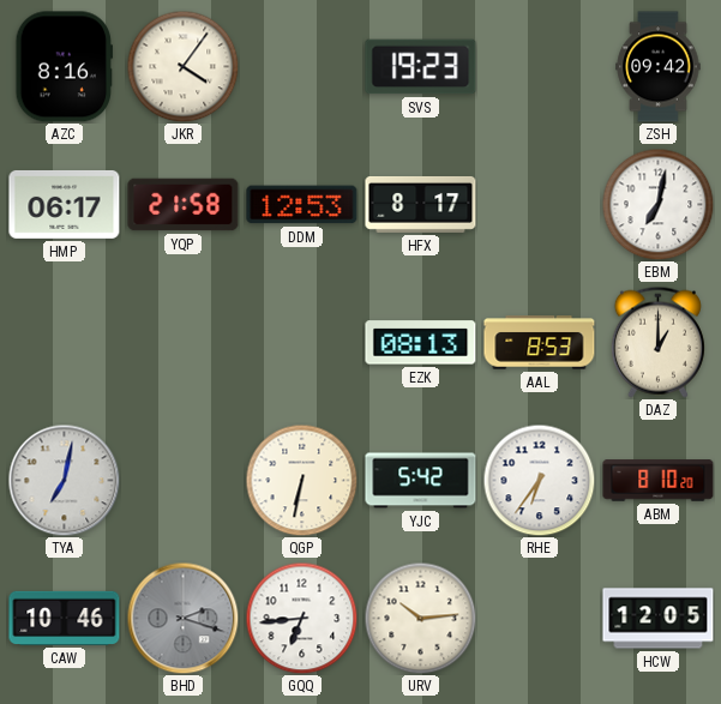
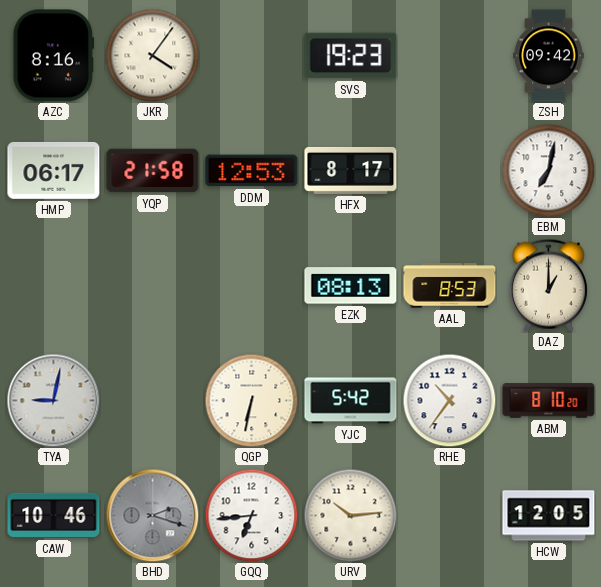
TYA: 7:02 -> 9:02
RHE: 6:36 -> 10:36
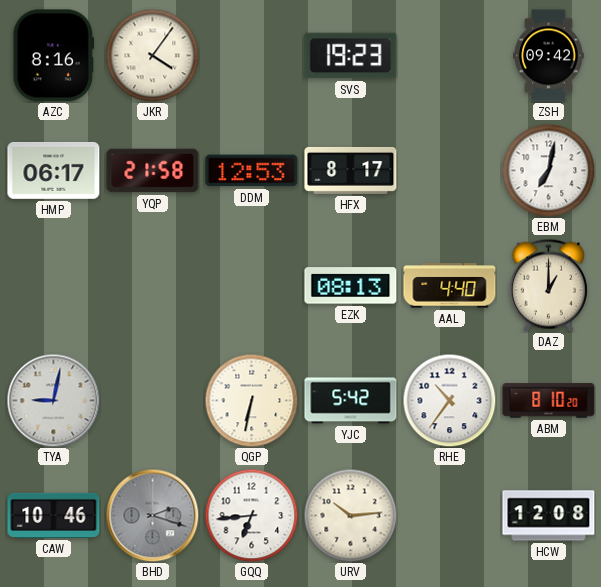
AAL: 8:53 -> 4:40
HCW: 12:05 -> 12:08
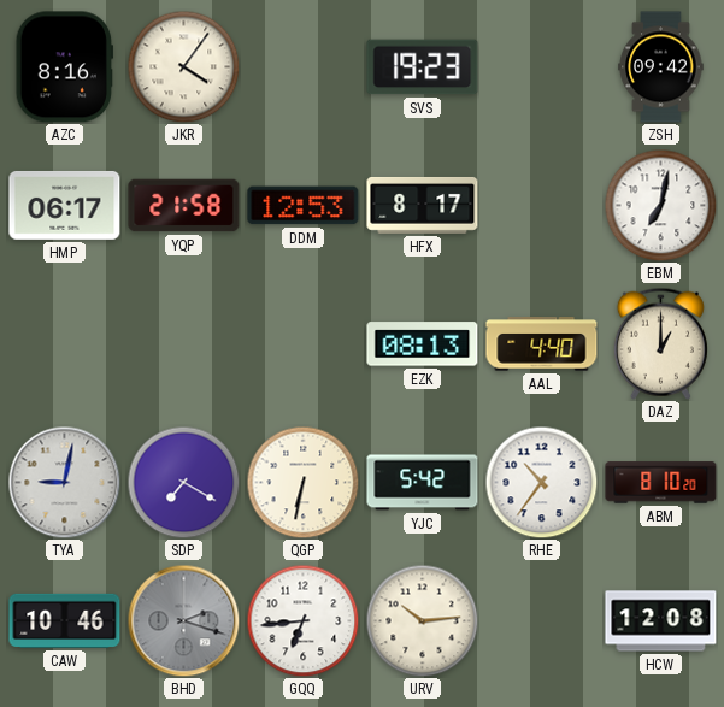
SDP: none -> 7:20
